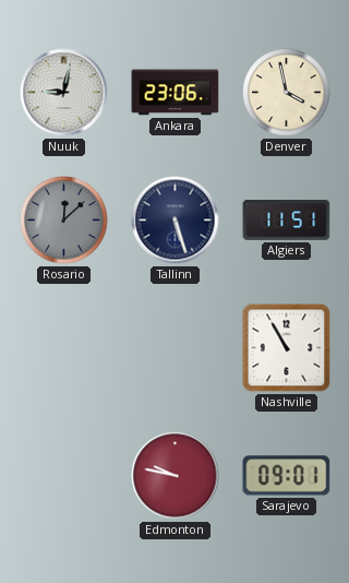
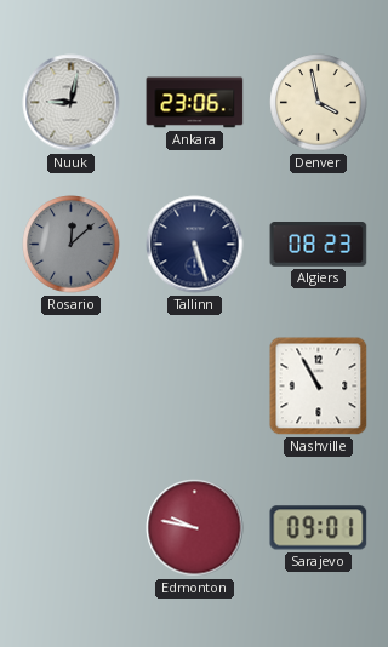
Algiers: 11:51 -> 08:23
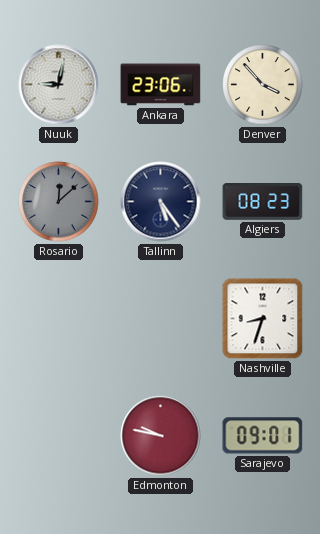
Denver: 3:58 -> 3:53
Tallinn: 5:27 -> 5:24
Nashville: 10:55 -> 8:33
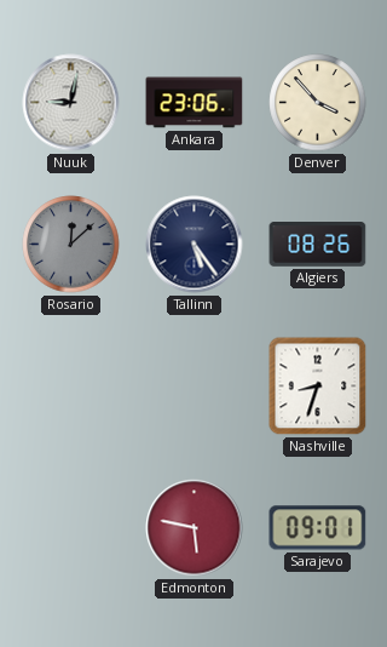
Algiers: 08:23 -> 08:26
Edmonton: 9:47 -> 5:47
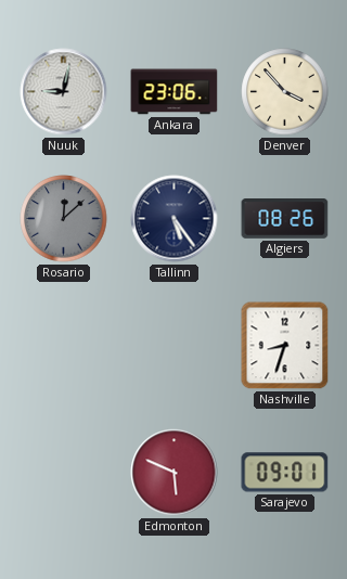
Edmonton: 5:47 -> 5:49
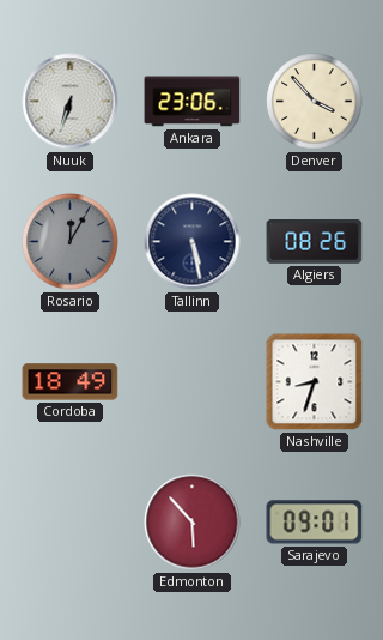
Nuuk: 9:02 -> 6:33
Rosario: 12:08 -> 12:05
Tallinn: 5:24 -> 5:28
Cordoba: none -> 18:49
Edmonton: 5:49 -> 5:53
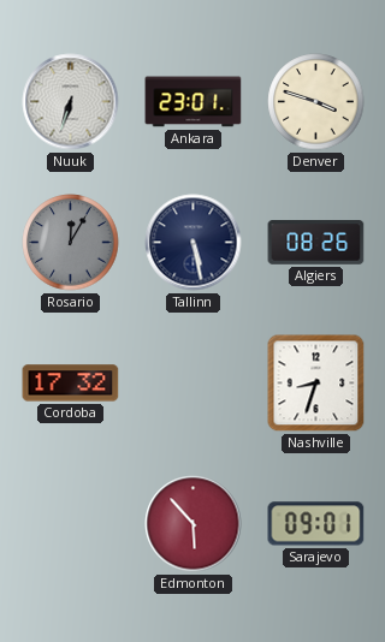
Ankara: 23:06 -> 23:01
Denver: 3:53 -> 3:48
Cordoba: 18:49 -> 17:32
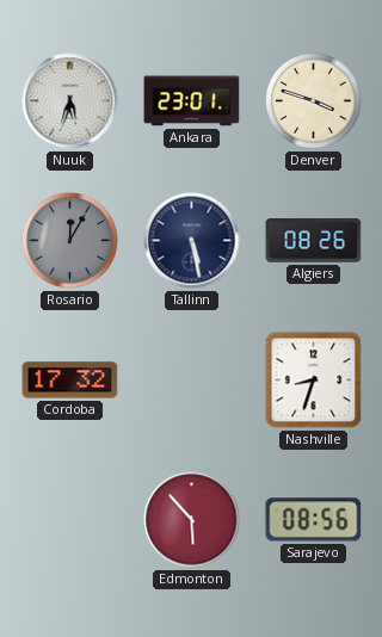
Nuuk: 6:33 -> 5:33
Sarajevo: 09:01 -> 08:56
